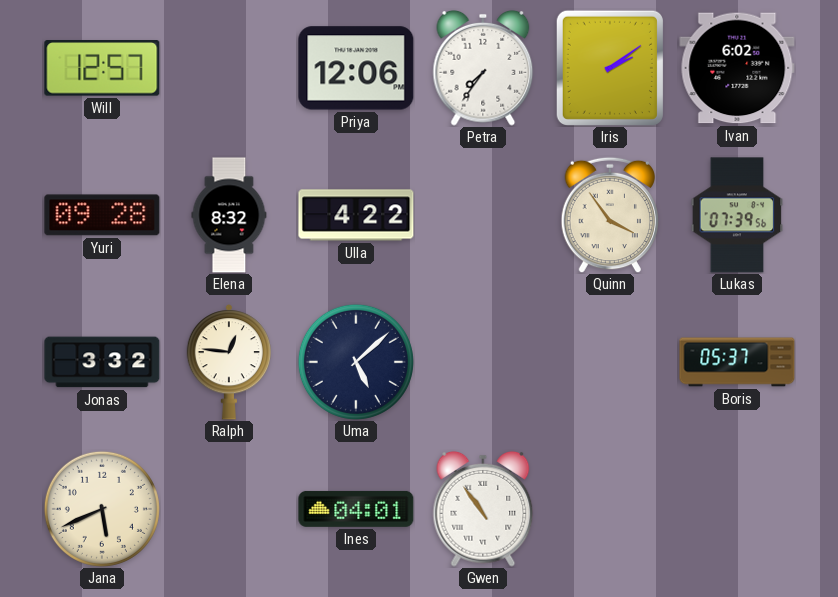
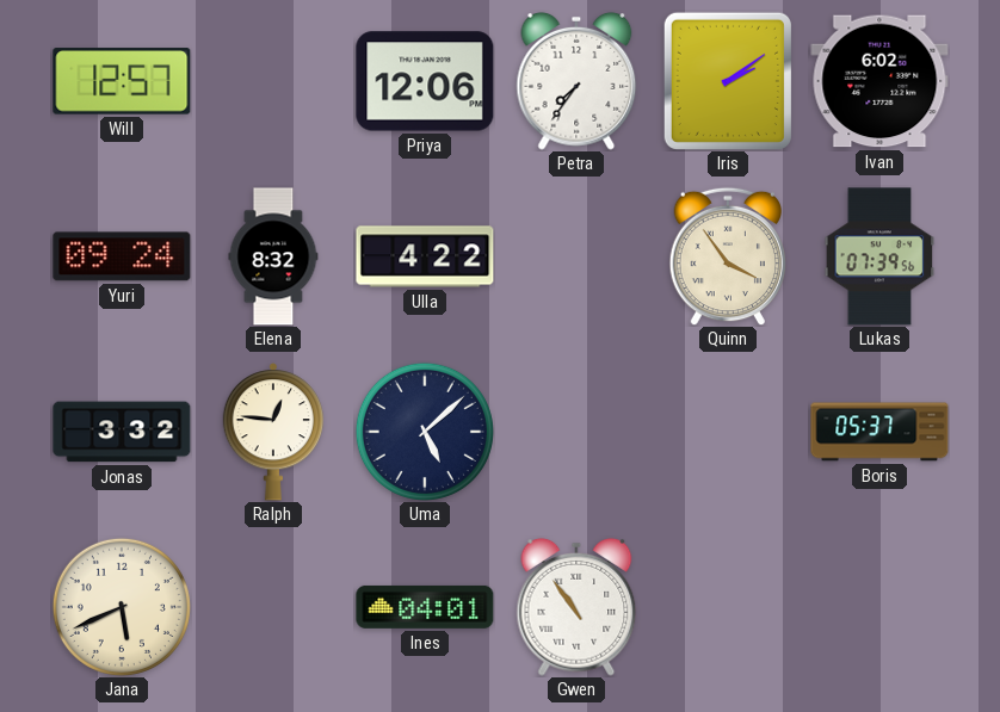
Yuri: 09:28 -> 09:24
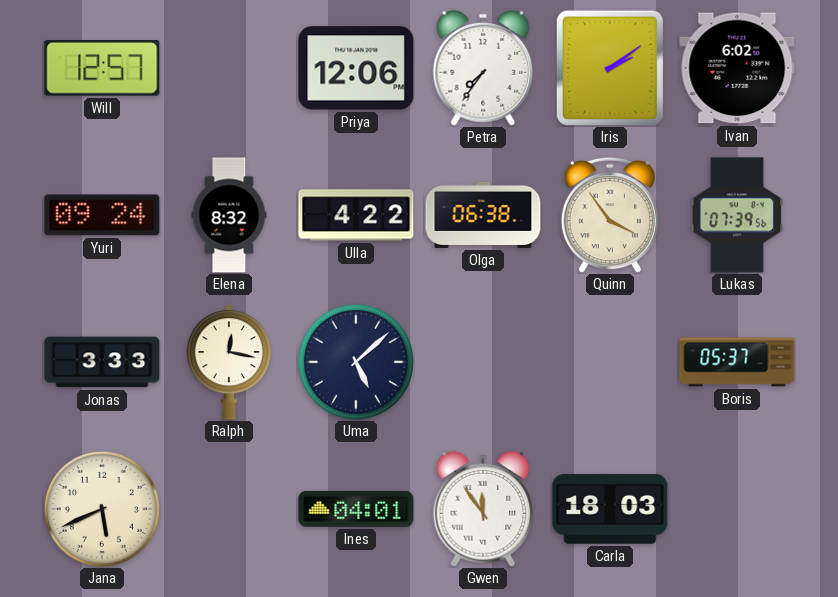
Olga: none -> 06:38
Jonas: 3:32 -> 3:33
Ralph: 12:46 -> 12:17
Gwen: 10:54 -> 11:54
Carla: none -> 18:03
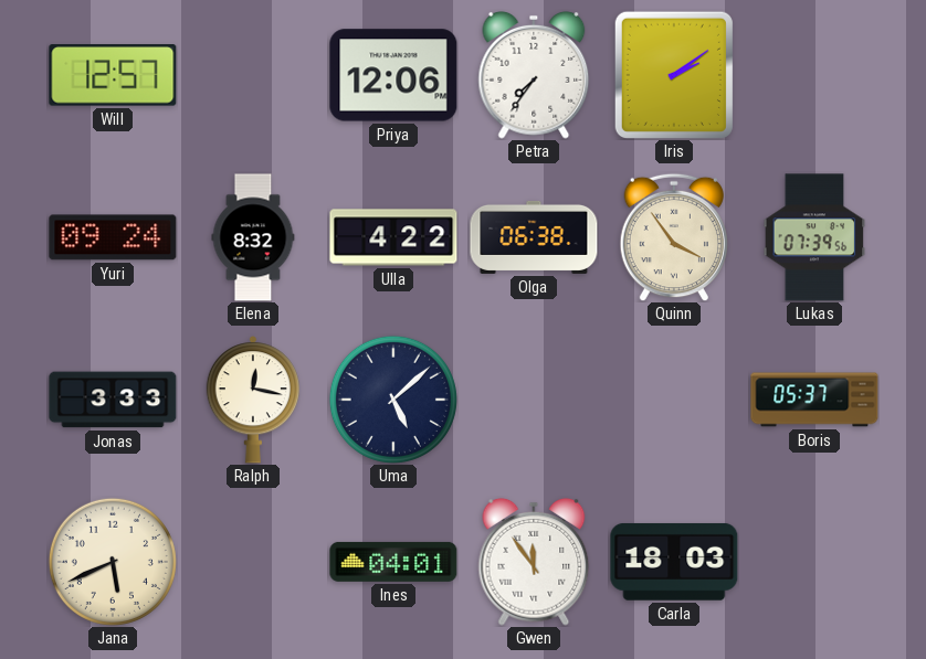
Ivan: 6:02 -> none
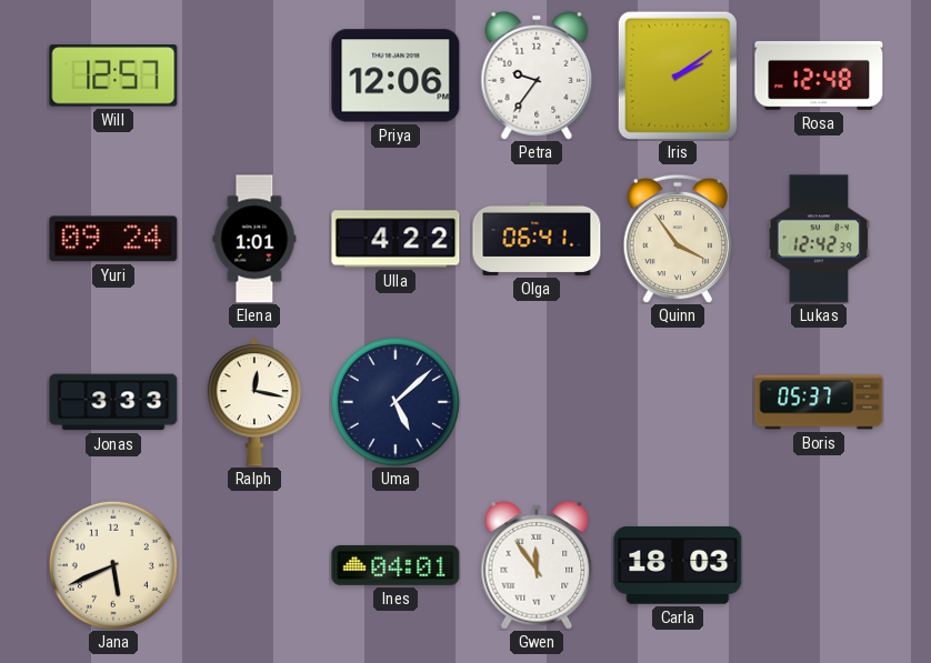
Petra: 7:36 -> 9:36
Rosa: none -> 12:48
Elena: 8:32 -> 1:01
Olga: 06:38 -> 06:41
Lukas: 07:39 -> 12:42
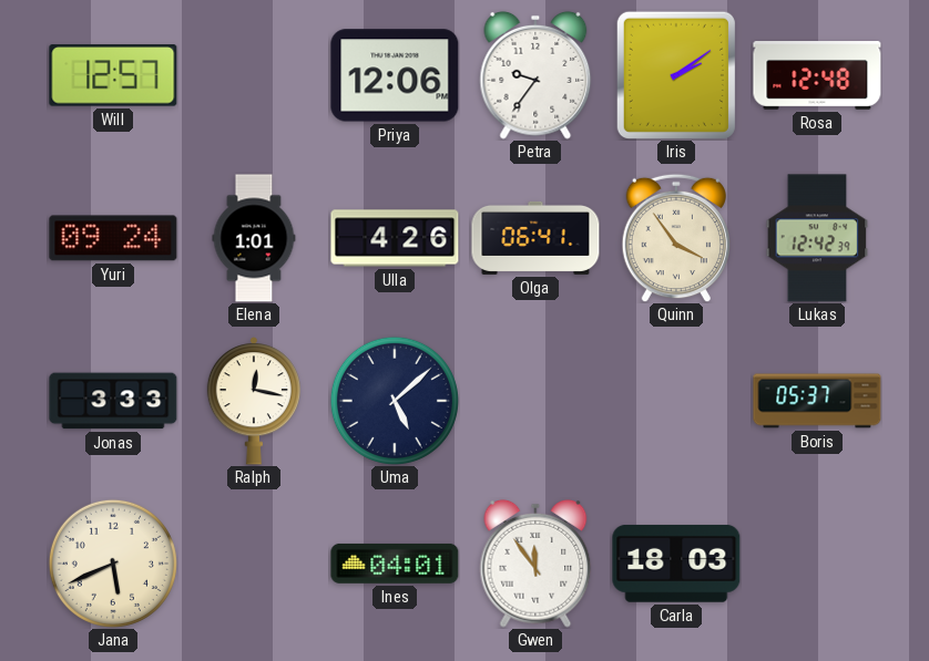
Ulla: 4:22 -> 4:26
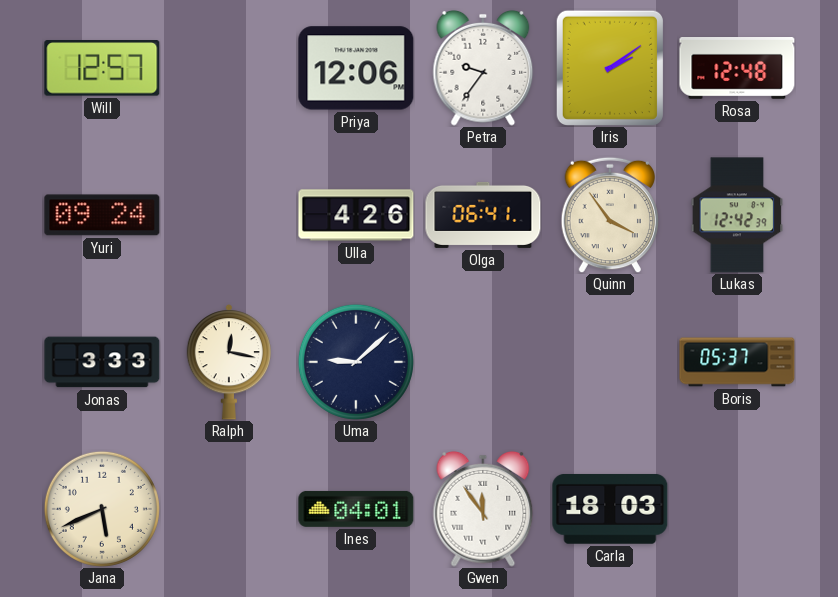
Elena: 1:01 -> none
Uma: 5:08 -> 9:08
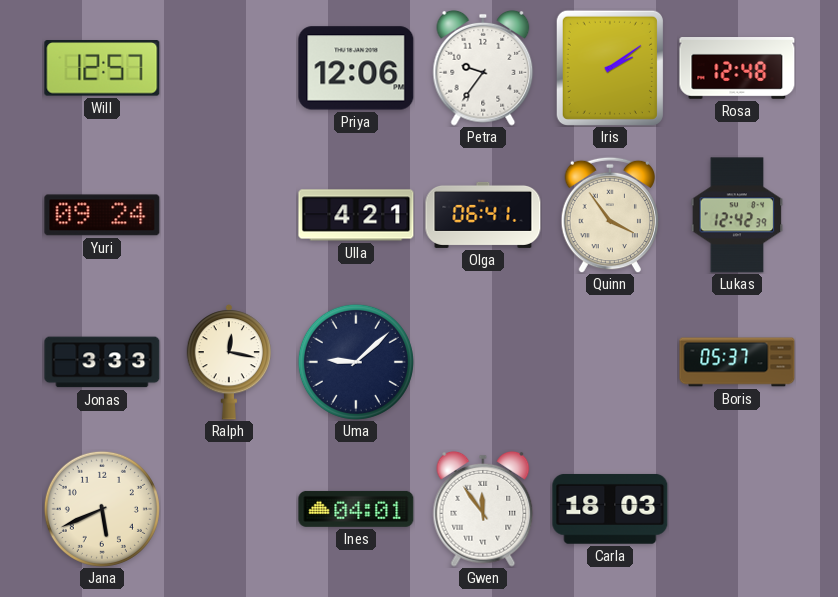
Ulla: 4:26 -> 4:21
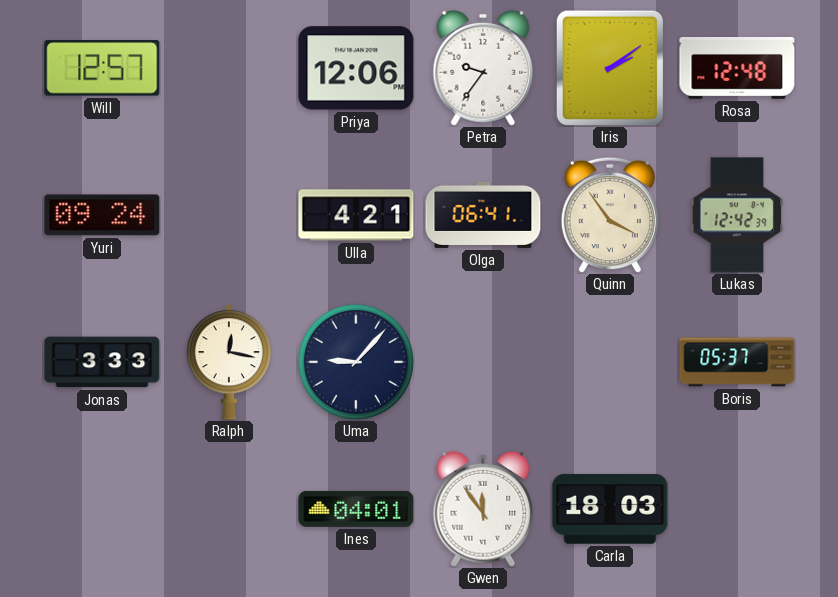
Uma: 9:08 -> 9:07
Jana: 5:41 -> none
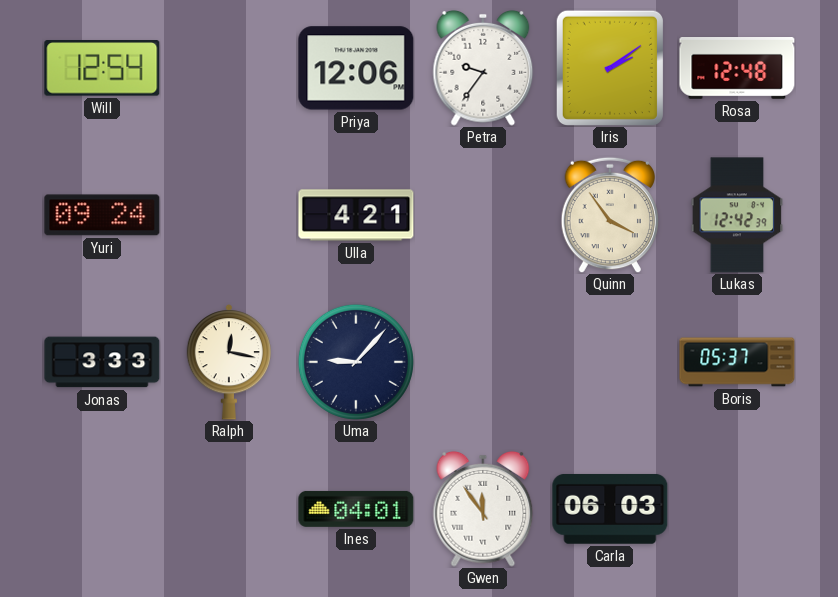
Will: 12:57 -> 12:54
Olga: 06:41 -> none
Carla: 18:03 -> 06:03
